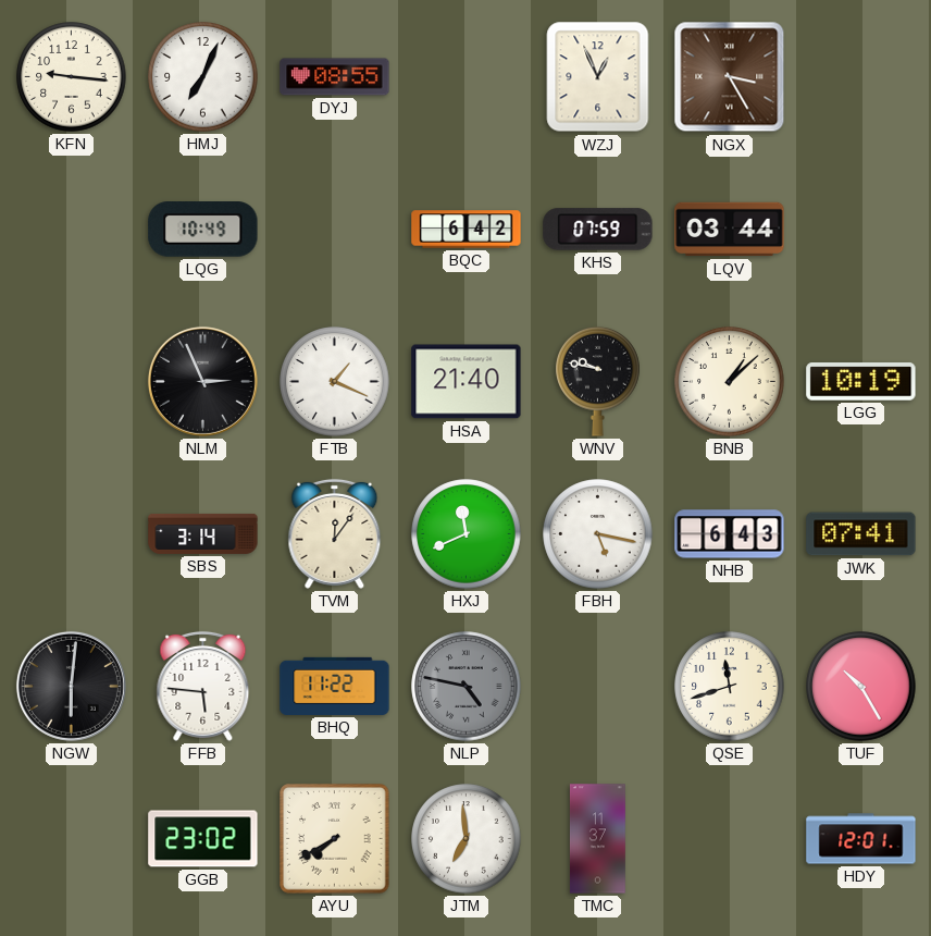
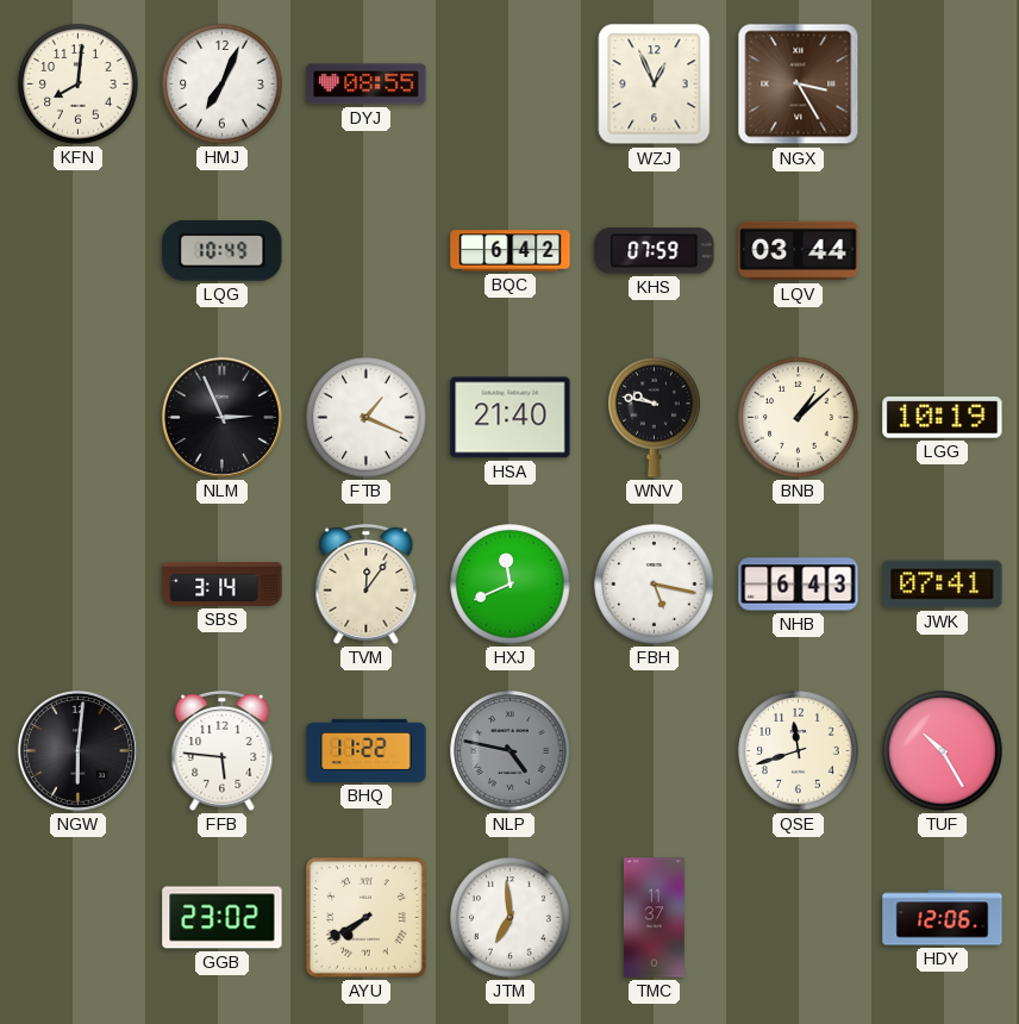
KFN: 9:16 -> 8:01
HDY: 12:01 -> 12:06
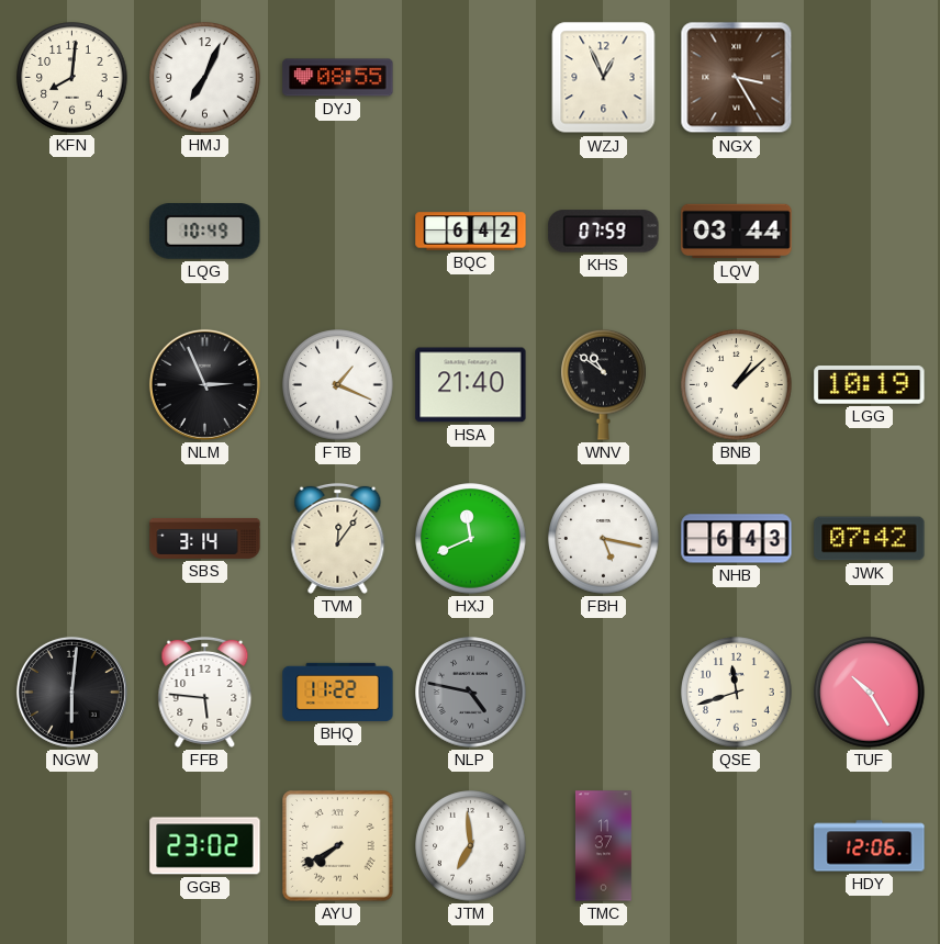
WNV: 9:47 -> 10:51
JWK: 07:41 -> 07:42
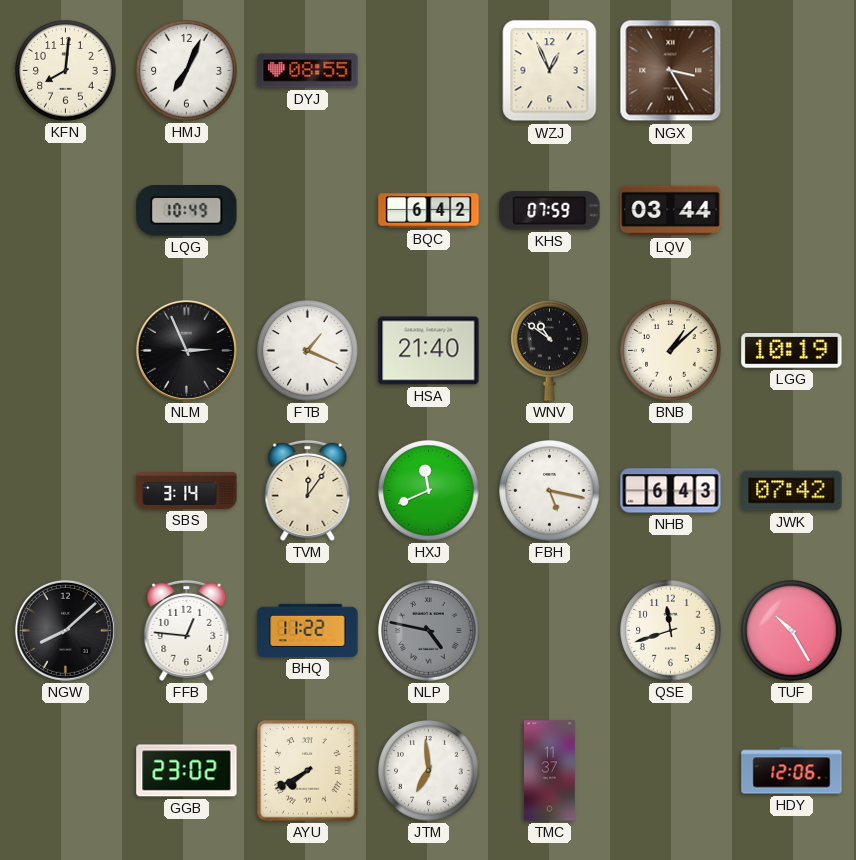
NGW: 6:01 -> 8:08
FFB: 5:46 -> 12:46
